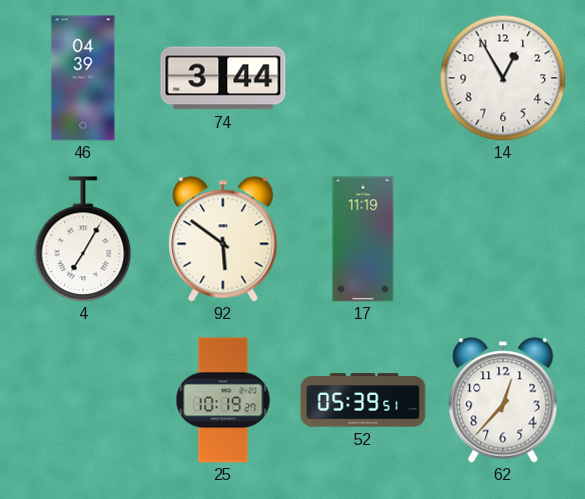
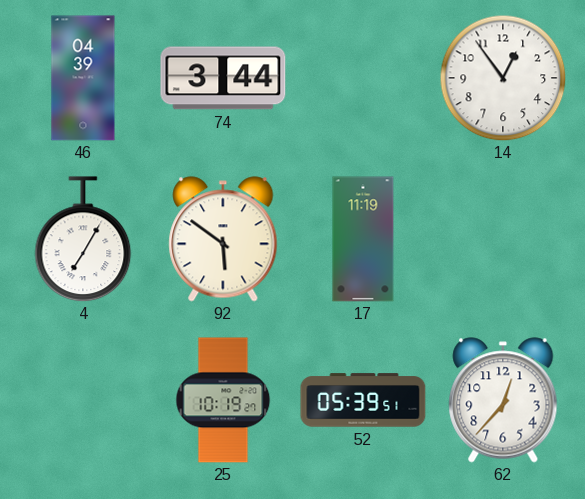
14: 12:55 -> 12:54
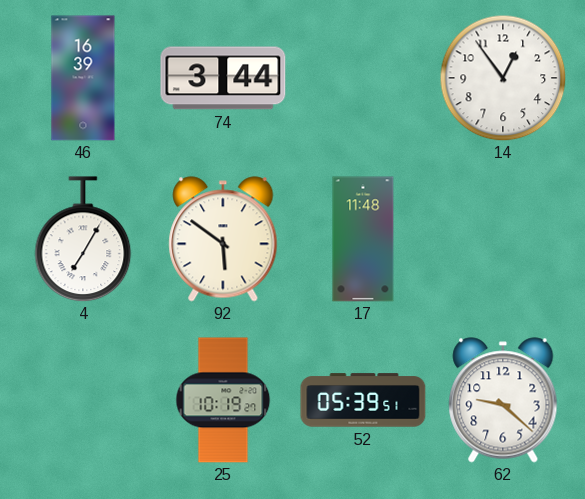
46: 04:39 -> 16:39
17: 11:19 -> 11:48
62: 12:37 -> 9:22
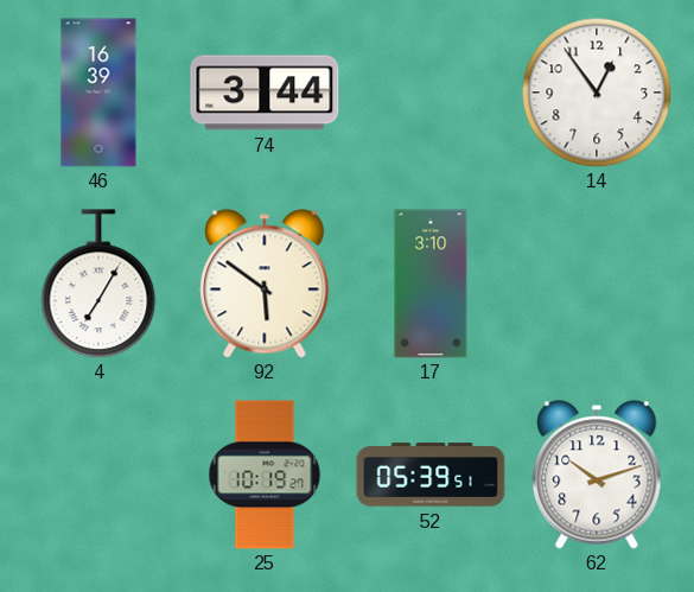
17: 11:48 -> 3:10
62: 9:22 -> 10:12
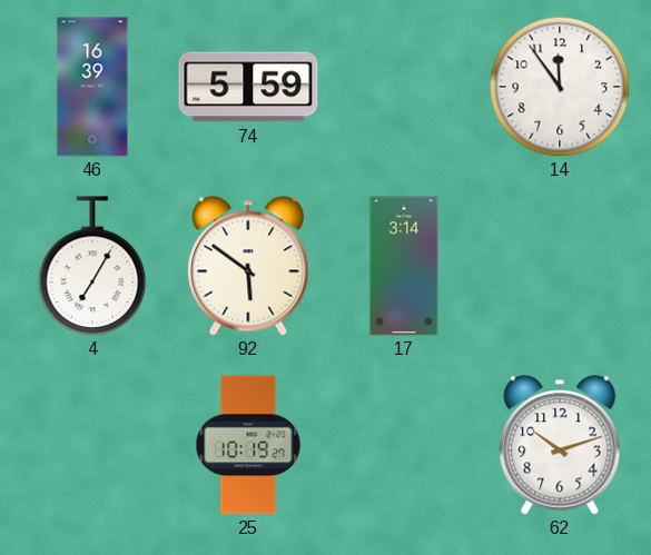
74: 3:44 -> 5:59
14: 12:54 -> 11:54
17: 3:10 -> 3:14
52: 05:39 -> none
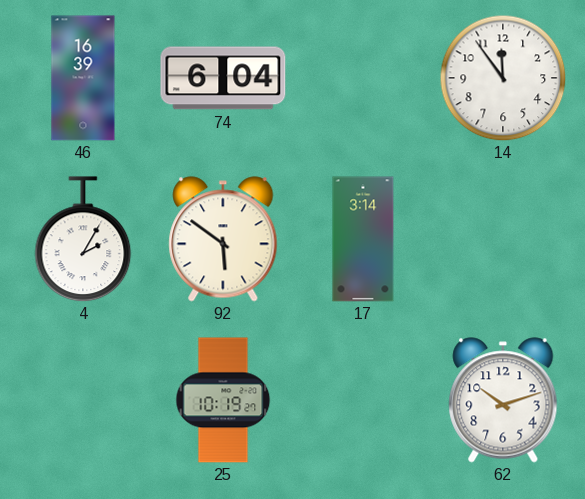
74: 5:59 -> 6:04
4: 7:05 -> 2:05
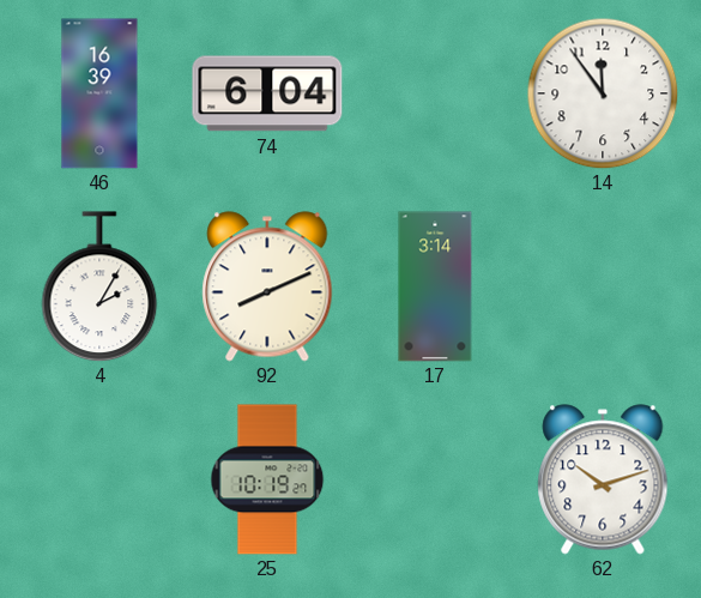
92: 5:51 -> 8:11
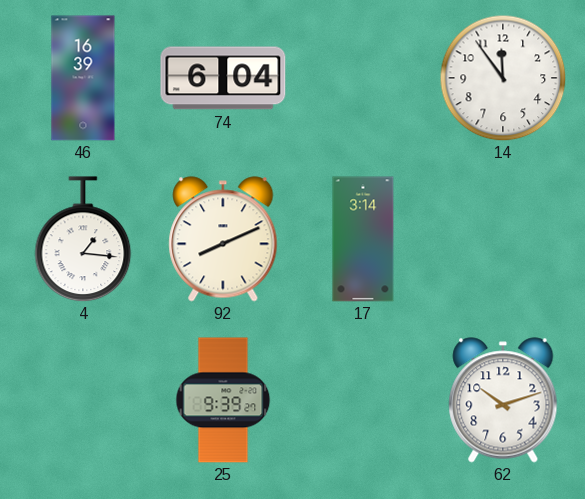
4: 2:05 -> 1:16
25: 10:19 -> 9:39
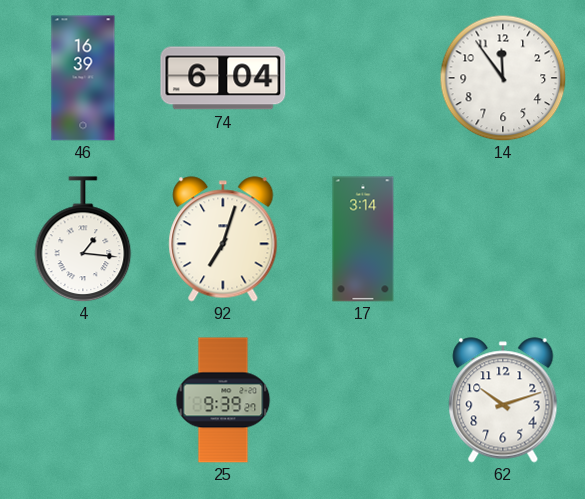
92: 8:11 -> 7:03
